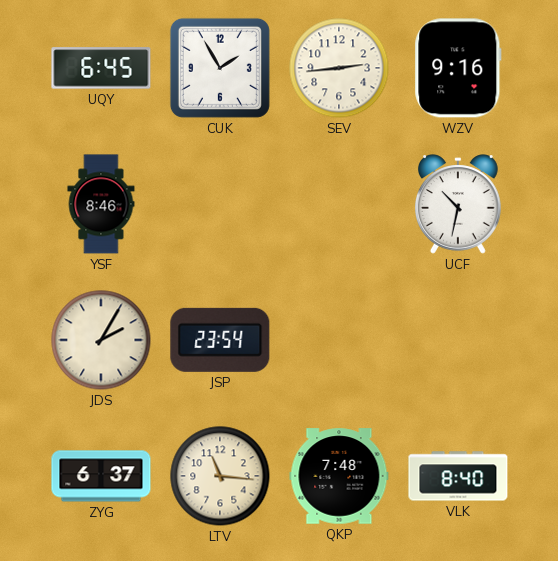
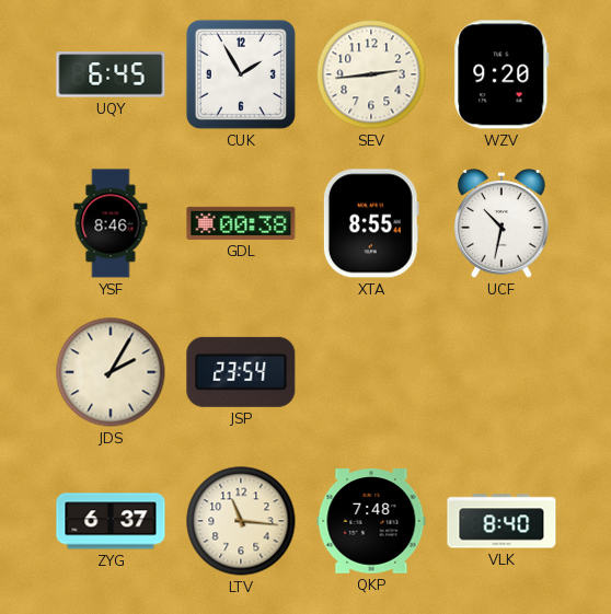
WZV: 9:16 -> 9:20
GDL: none -> 00:38
XTA: none -> 8:55
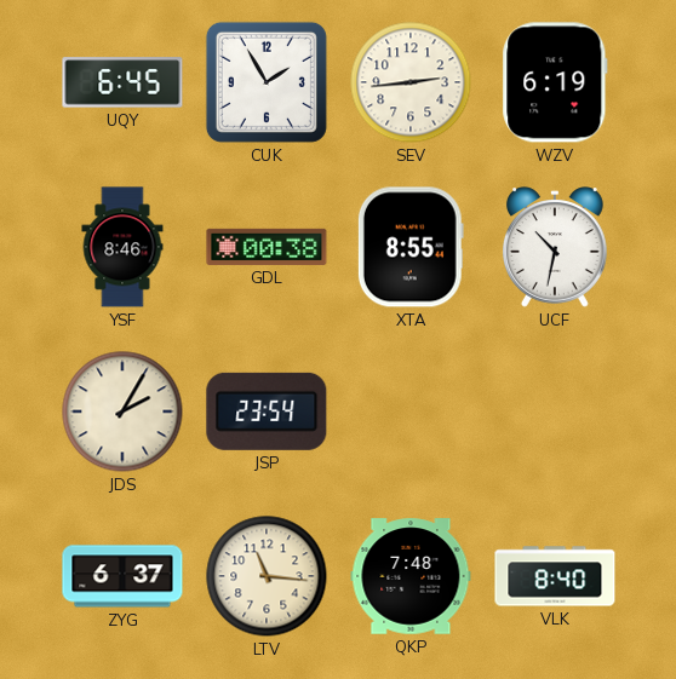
WZV: 9:20 -> 6:19
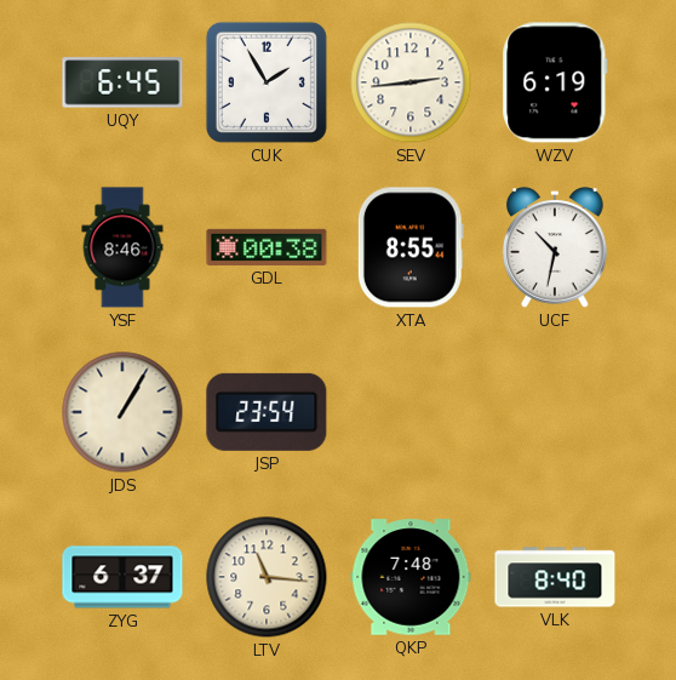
JDS: 2:05 -> 1:05
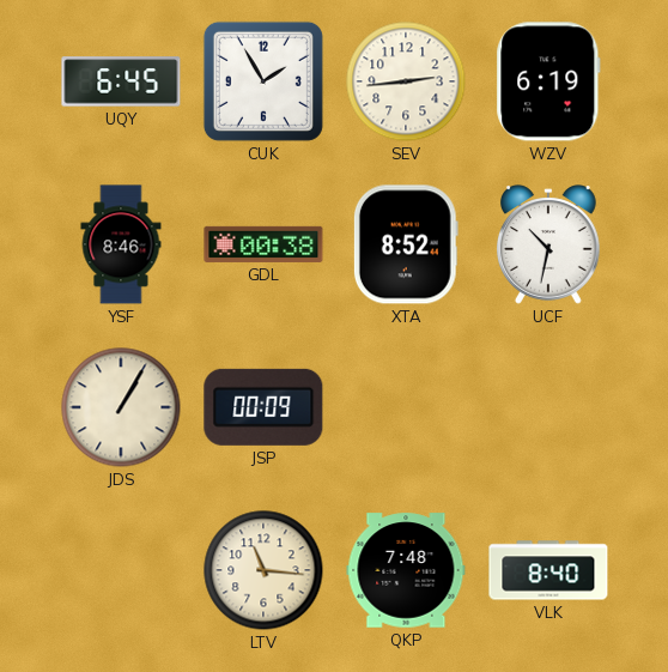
XTA: 8:55 -> 8:52
JSP: 23:54 -> 00:09
ZYG: 6:37 -> none
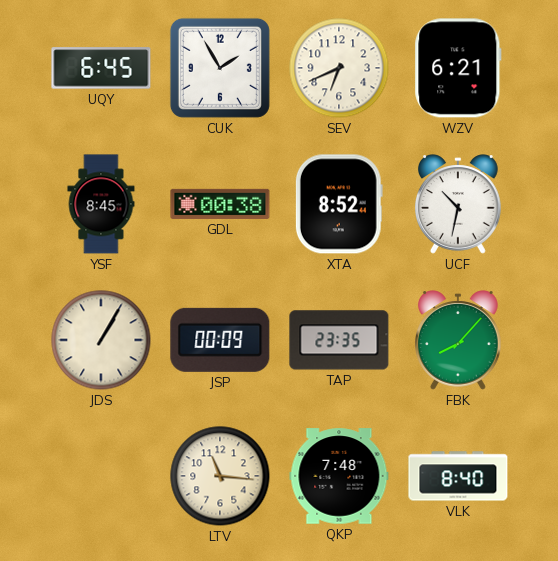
SEV: 2:44 -> 6:41
WZV: 6:19 -> 6:21
YSF: 8:46 -> 8:45
TAP: none -> 23:35
FBK: none -> 8:07
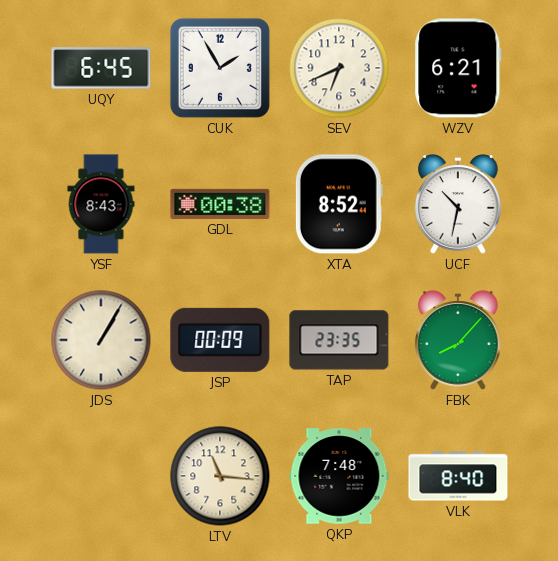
YSF: 8:45 -> 8:43
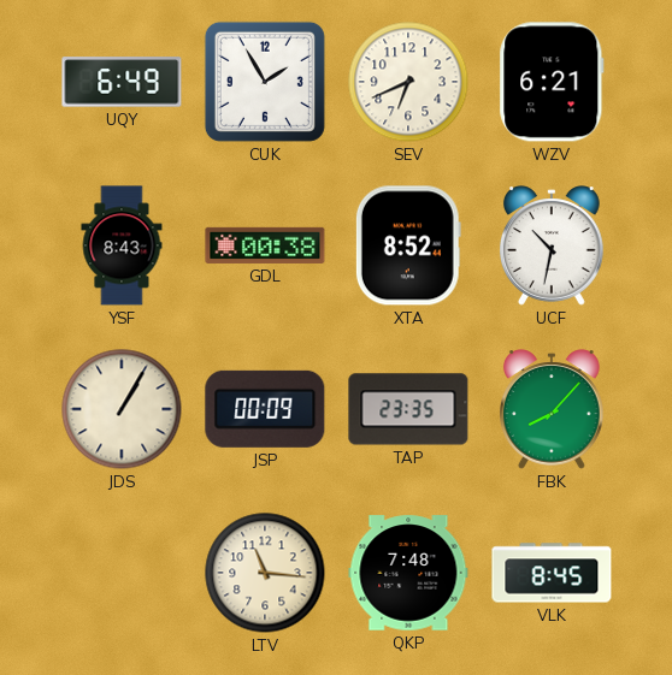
UQY: 6:45 -> 6:49
VLK: 8:40 -> 8:45
